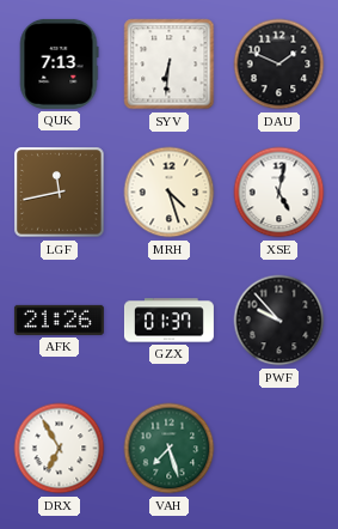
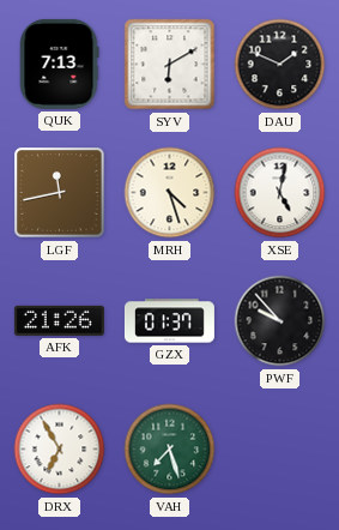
SYV: 6:31 -> 6:10
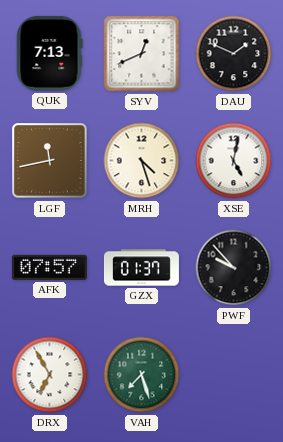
SYV: 6:10 -> 12:41
AFK: 21:26 -> 07:57
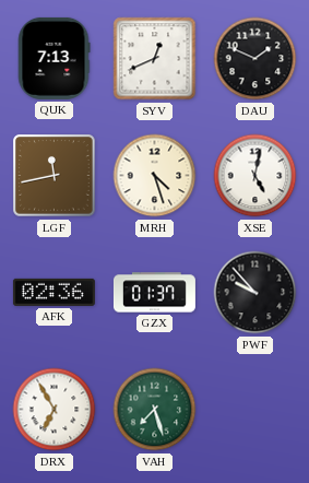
AFK: 07:57 -> 02:36
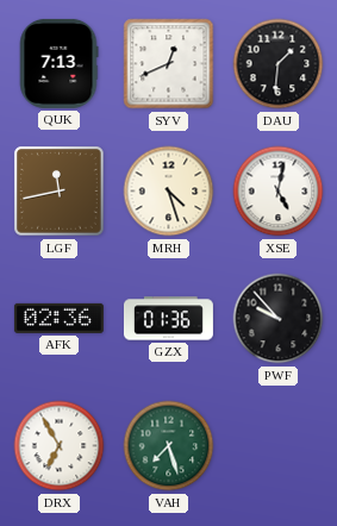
DAU: 1:49 -> 1:31
GZX: 01:37 -> 01:36
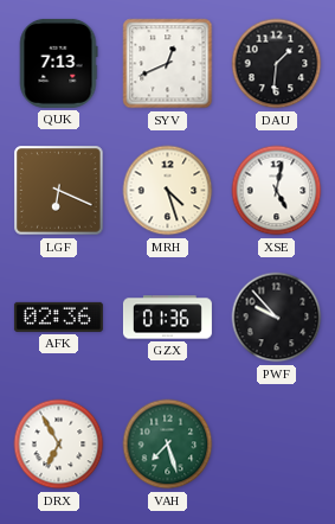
LGF: 11:43 -> 6:19
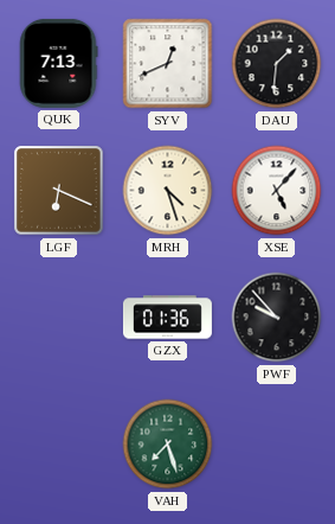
XSE: 5:02 -> 5:07
AFK: 02:36 -> none
DRX: 6:55 -> none
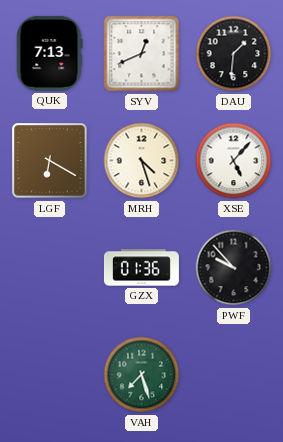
LGF: 6:19 -> 6:20
